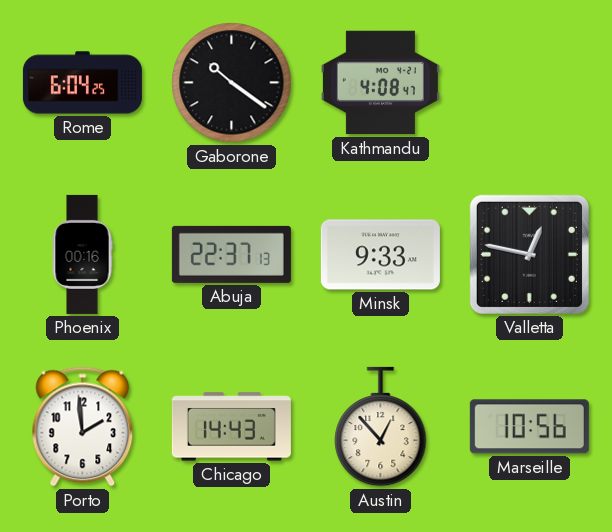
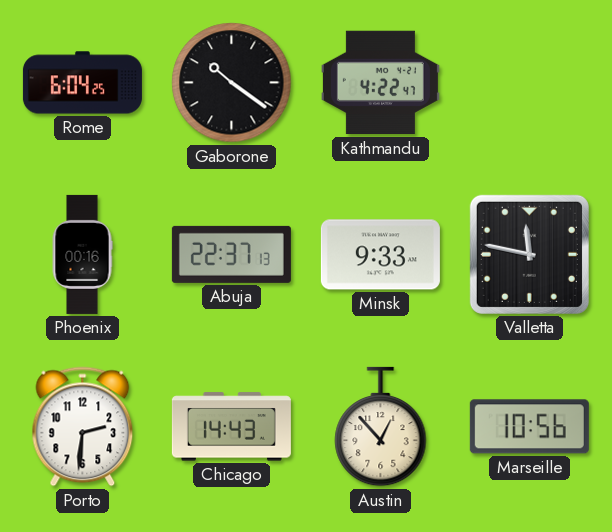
Kathmandu: 4:08 -> 4:22
Valletta: 12:47 -> 11:47
Porto: 1:59 -> 2:31
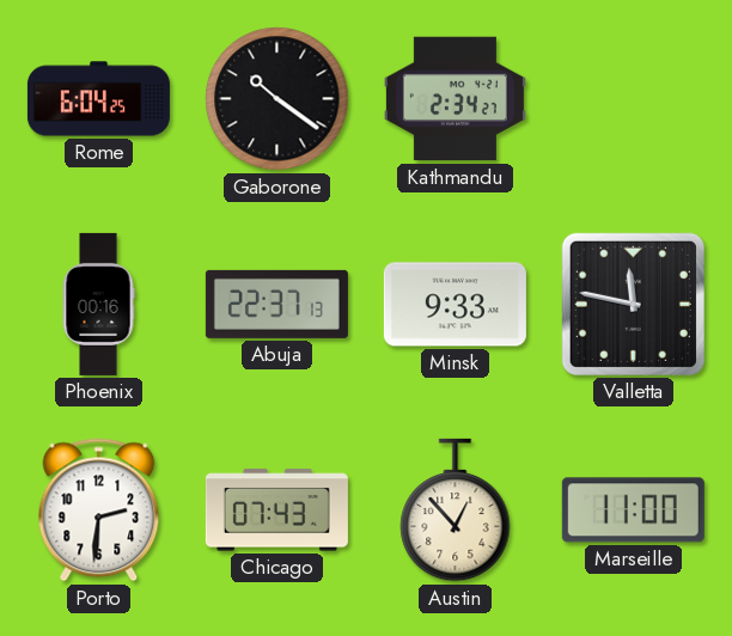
Kathmandu: 4:22 -> 2:34
Chicago: 14:43 -> 07:43
Marseille: 10:56 -> 11:00
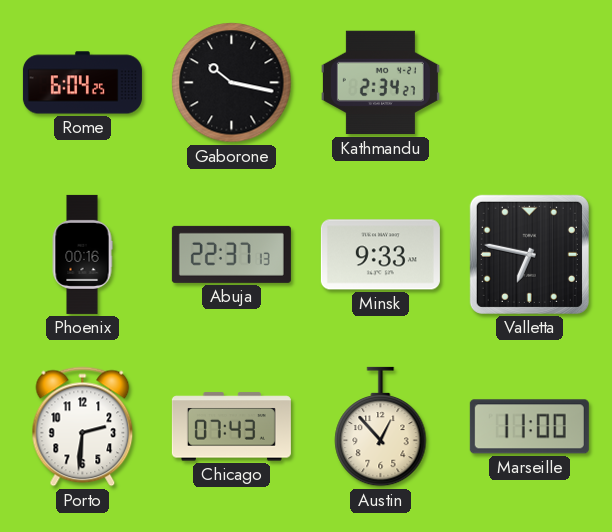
Gaborone: 10:21 -> 10:17
Valletta: 11:47 -> 6:47
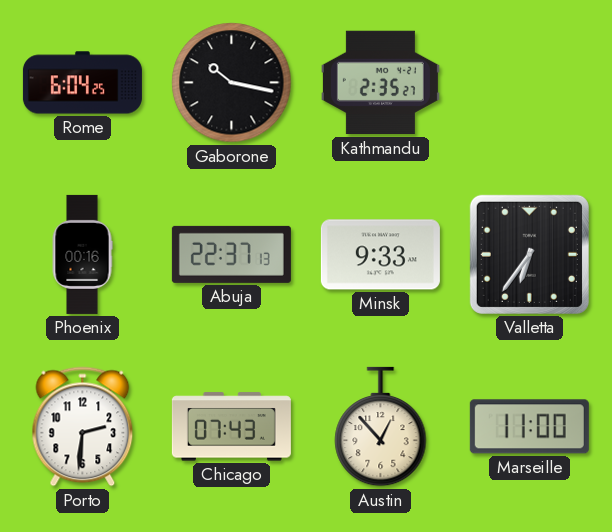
Kathmandu: 2:34 -> 2:35
Valletta: 6:47 -> 6:36
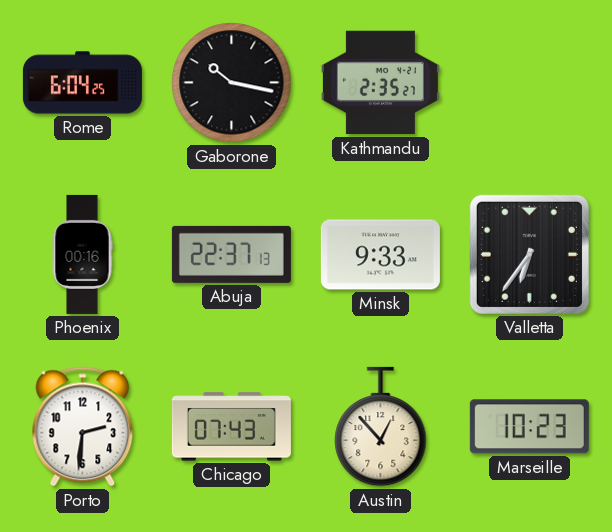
Marseille: 11:00 -> 10:23
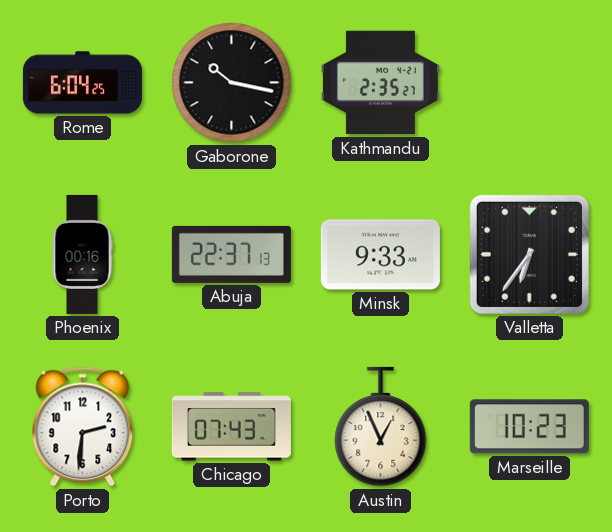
Austin: 12:53 -> 12:56
